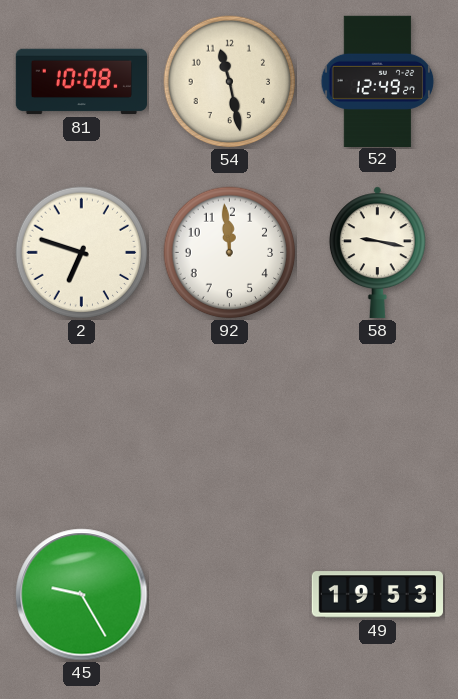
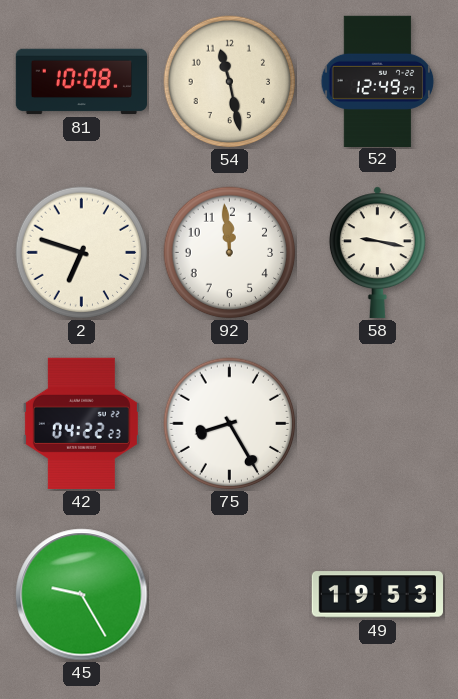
42: none -> 04:22
75: none -> 8:25
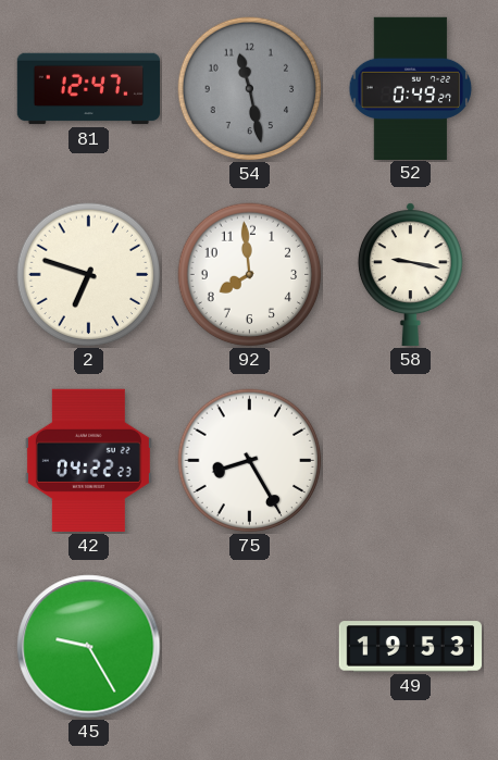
81: 10:08 -> 12:47
54 dial: cream -> grey
52: 12:49 -> 0:49
92: 11:59 -> 7:59
